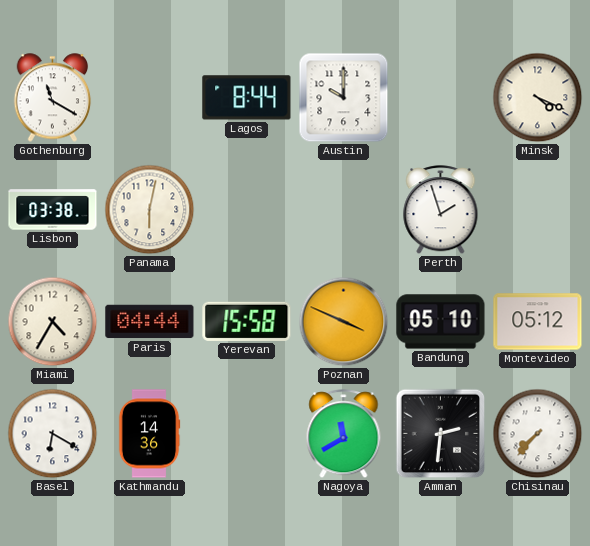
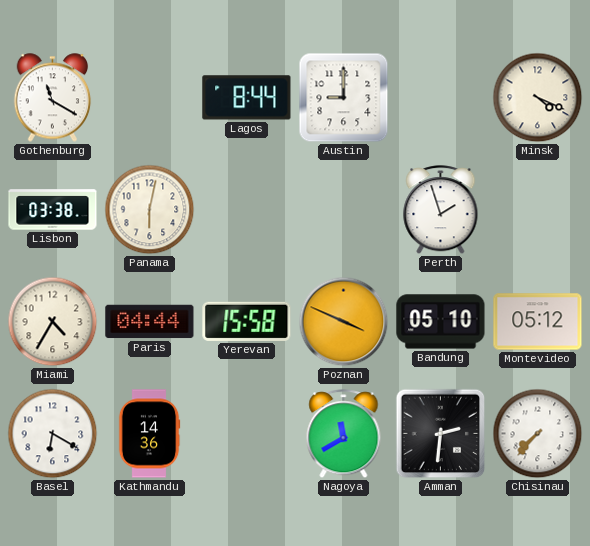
Austin: 10:00 -> 9:00
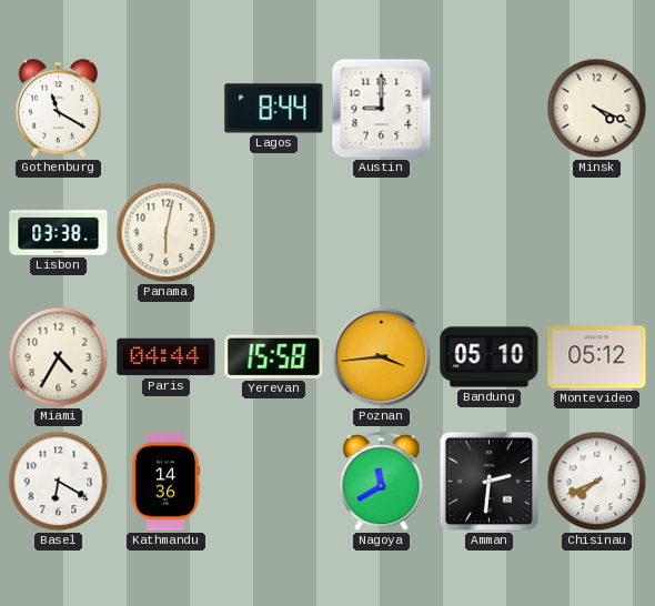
Perth: 1:57 -> none
Poznan: 3:49 -> 3:44
Chisinau: 7:37 -> 7:41
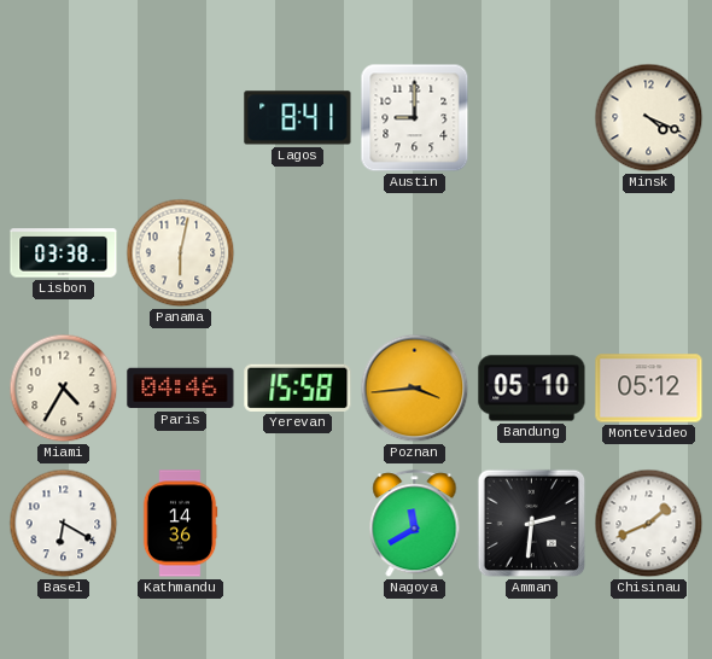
Gothenburg: 11:20 -> none
Lagos: 8:44 -> 8:41
Paris: 04:44 -> 04:46
Chisinau: 7:41 -> 1:41
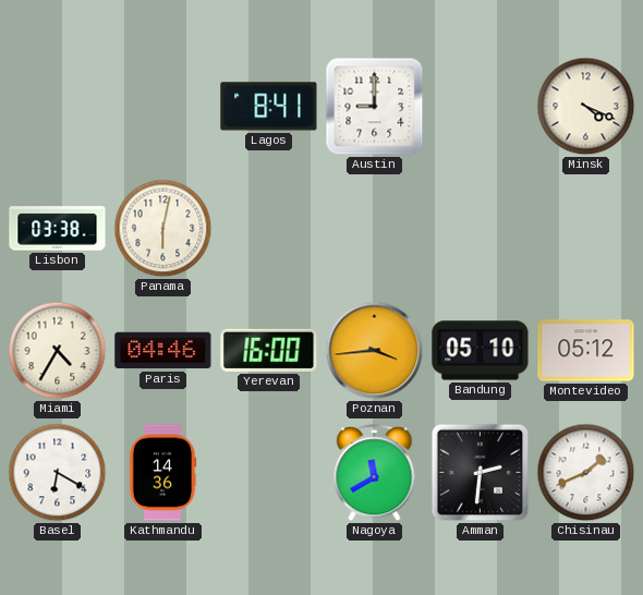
Yerevan: 15:58 -> 16:00
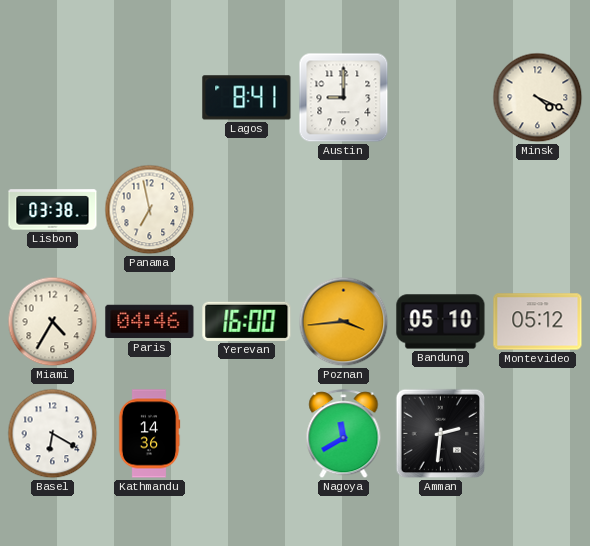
Panama: 6:02 -> 6:58
Chisinau: 1:41 -> none
